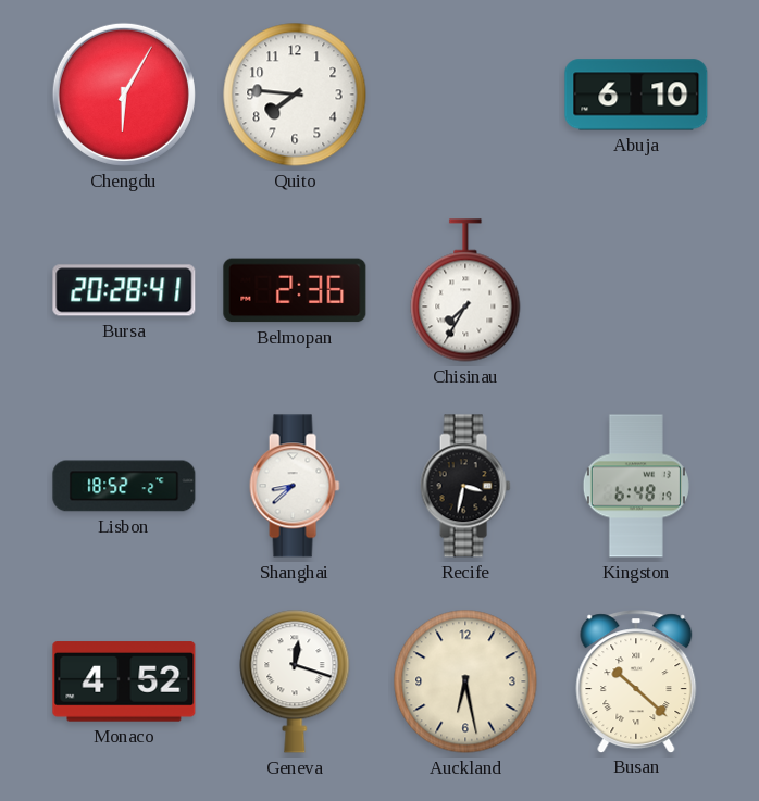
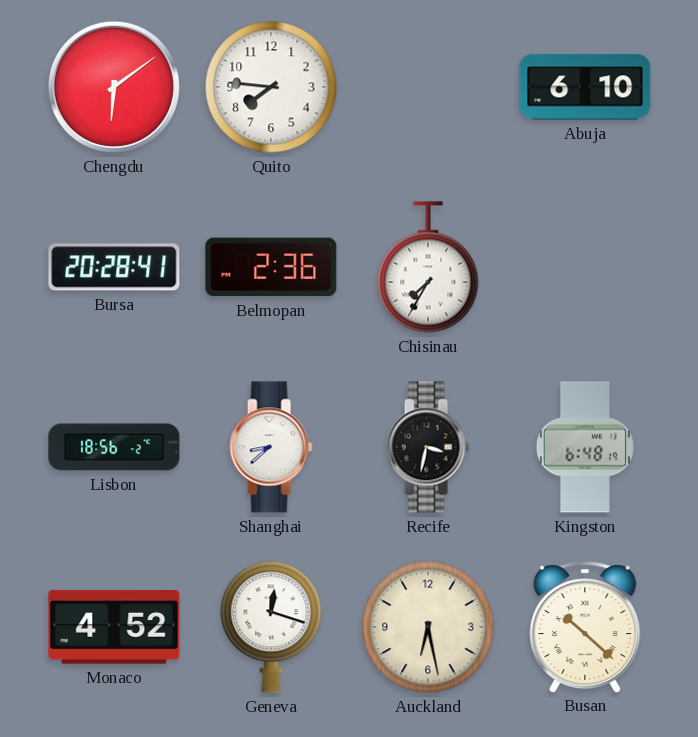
Chengdu: 6:05 -> 6:09
Lisbon: 18:52 -> 18:56
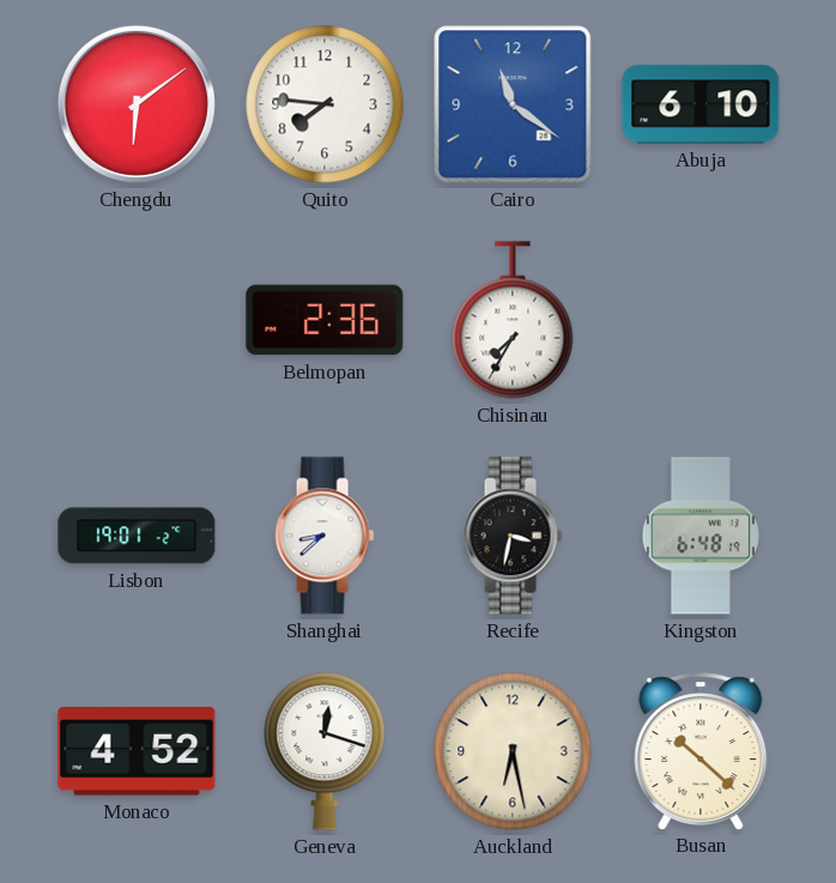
Cairo: none -> 11:21
Bursa: 20:28 -> none
Lisbon: 18:56 -> 19:01
